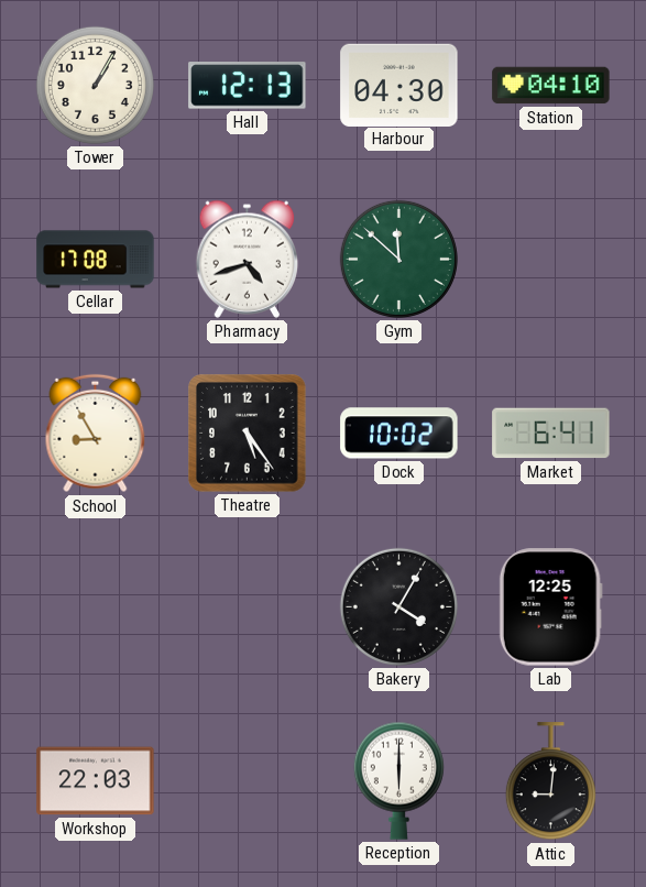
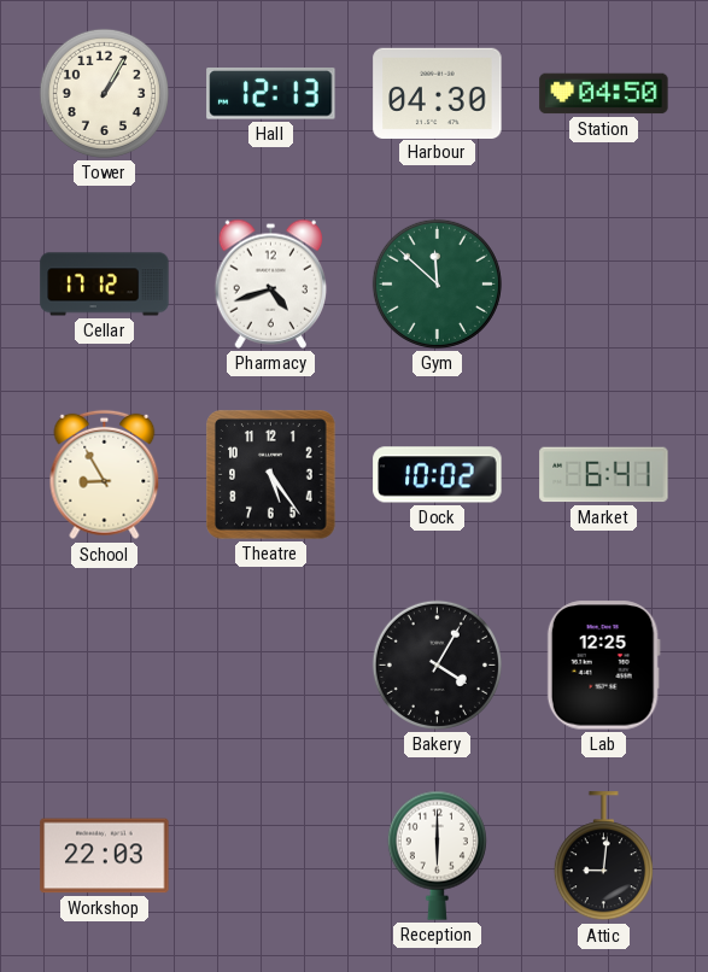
Station: 04:10 -> 04:50
Cellar: 17:08 -> 17:12
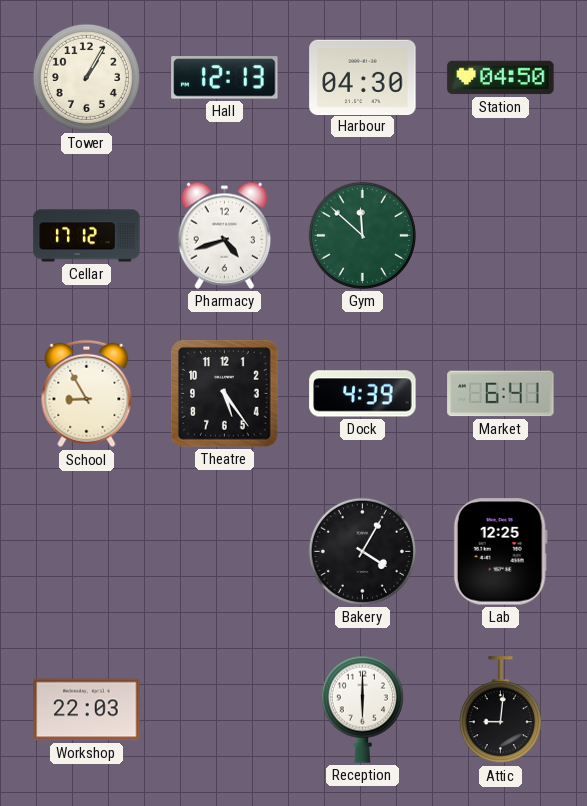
Dock: 10:02 -> 4:39
